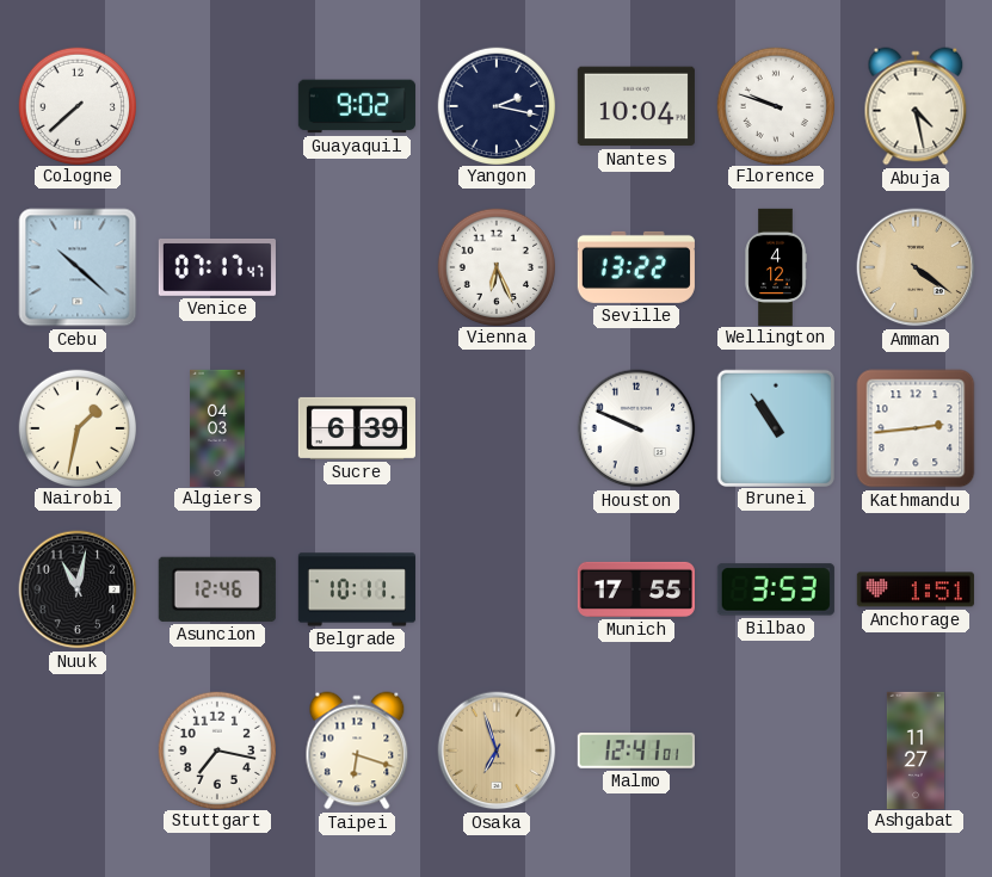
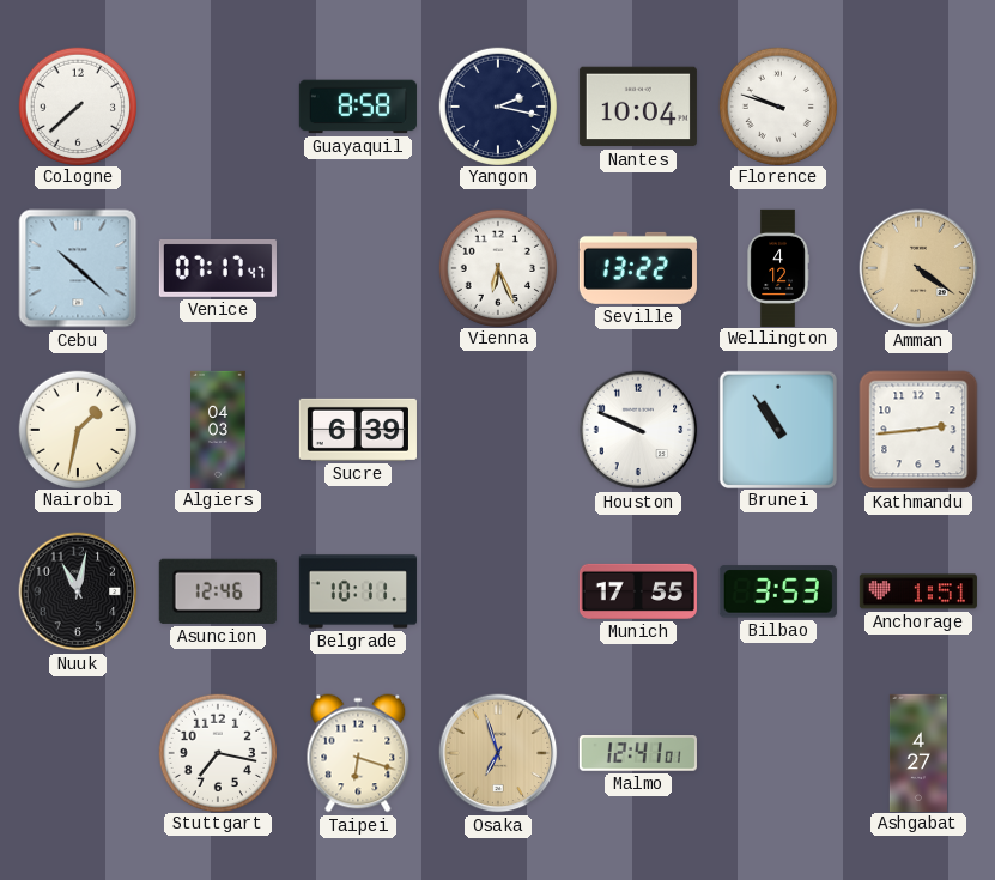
Guayaquil: 9:02 -> 8:58
Abuja: 4:28 -> none
Ashgabat: 11:27 -> 4:27
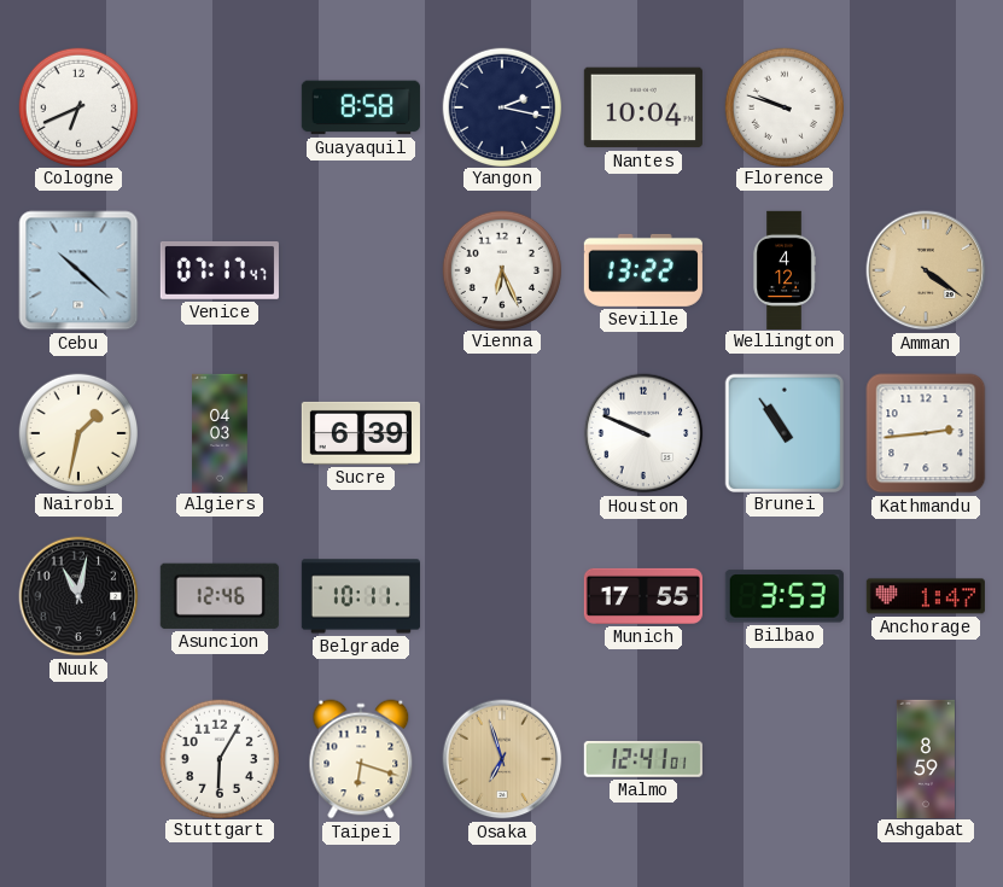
Cologne: 7:38 -> 6:41
Anchorage: 1:51 -> 1:47
Stuttgart: 7:17 -> 6:05
Ashgabat: 4:27 -> 8:59
